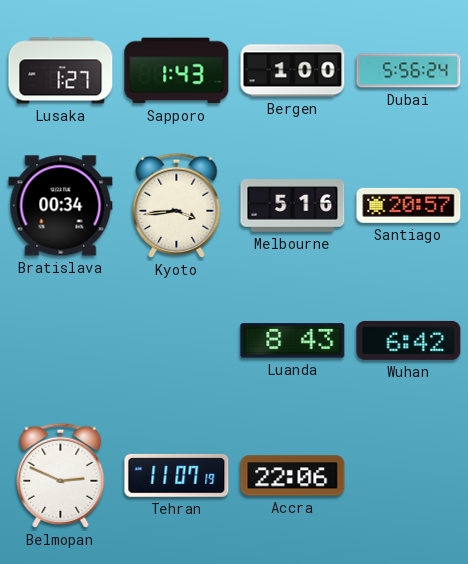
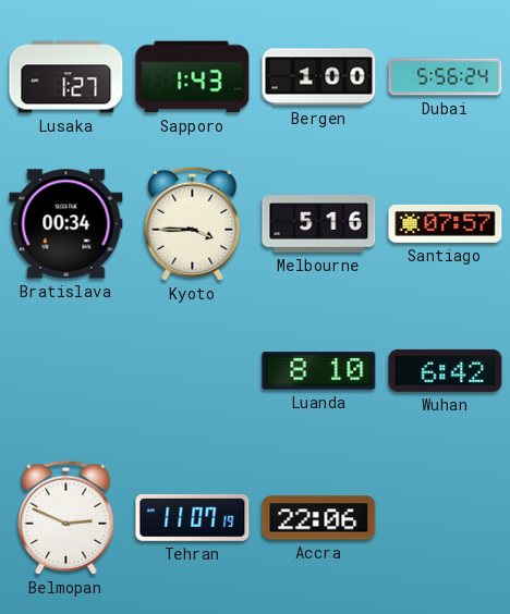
Kyoto: 3:44 -> 3:45
Santiago: 20:57 -> 07:57
Luanda: 8:43 -> 8:10
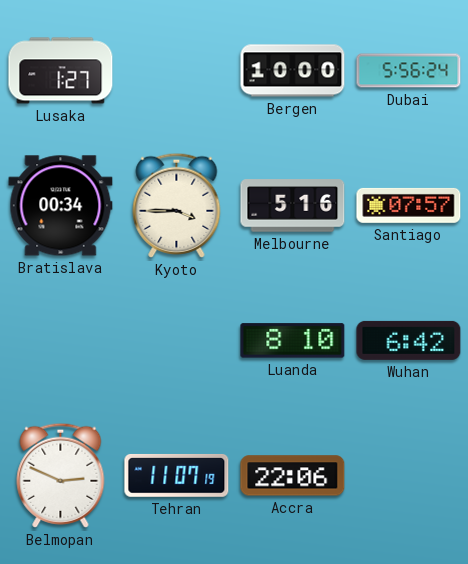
Sapporo: 1:43 -> none
Bergen: 1:00 -> 10:00
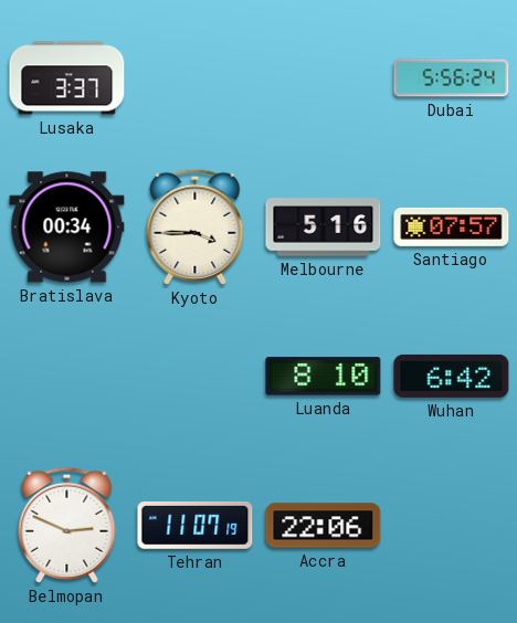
Lusaka: 1:27 -> 3:37
Bergen: 10:00 -> none
